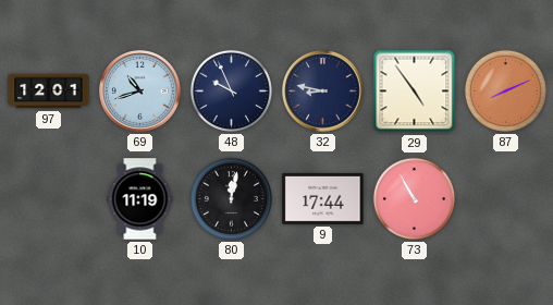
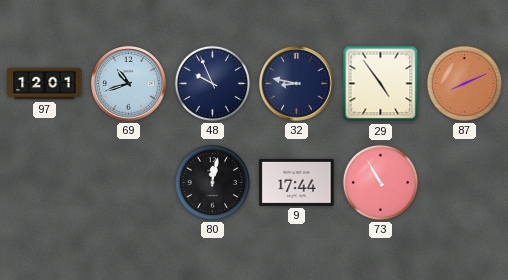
10: 11:19 -> none
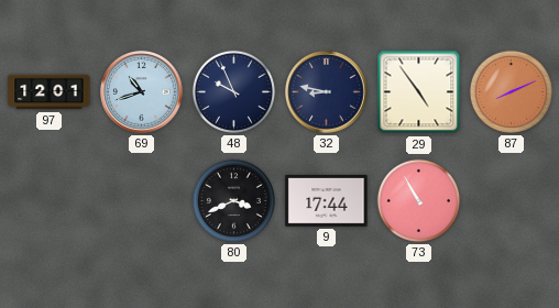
80: 12:02 -> 3:41
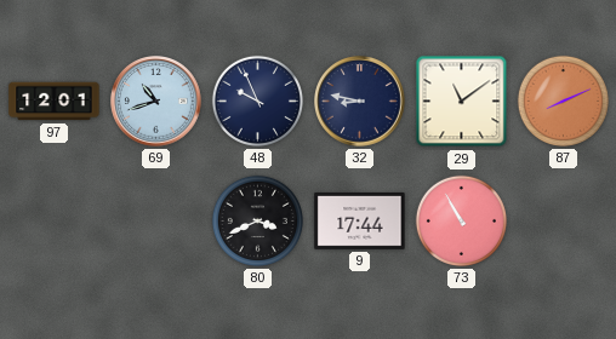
29: 4:54 -> 11:09
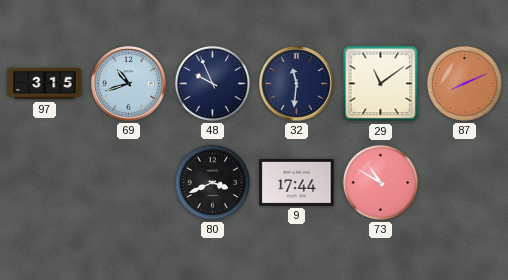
97: 12:01 -> 3:15
32: 8:47 -> 11:31
73: 10:55 -> 10:50
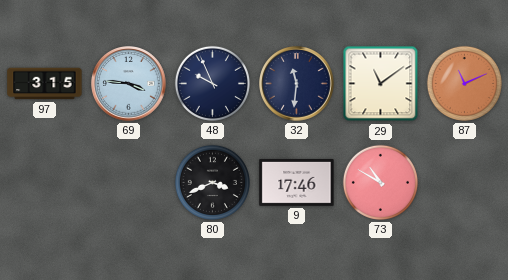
69: 10:42 -> 3:46
87: 8:11 -> 11:11
9: 17:44 -> 17:46
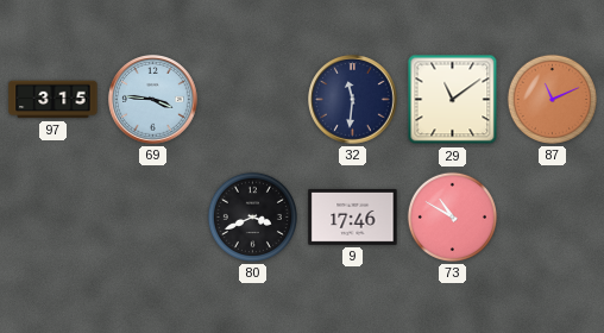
48: 9:56 -> none
